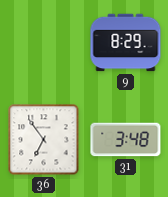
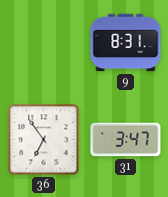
9: 8:29 -> 8:31
31: 3:48 -> 3:47
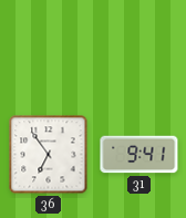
9: 8:31 -> none
31: 3:47 -> 9:41
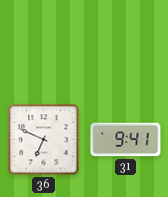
36: 6:54 -> 6:49
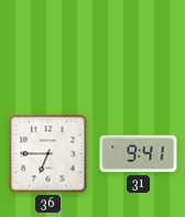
36: 6:49 -> 6:45
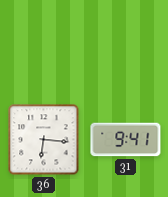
36: 6:45 -> 6:16
